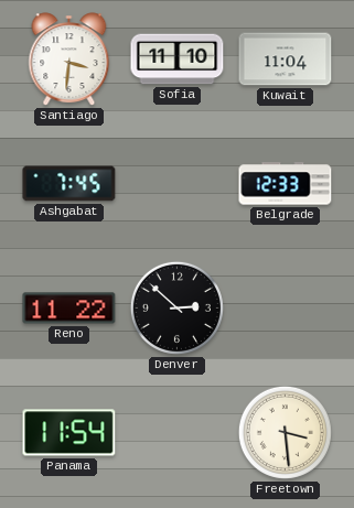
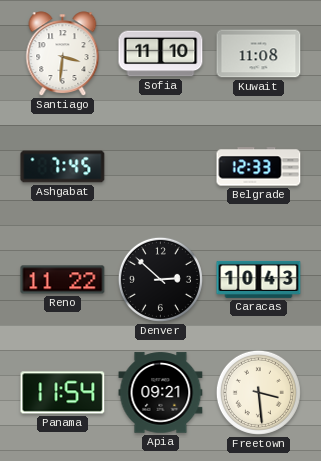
Kuwait: 11:04 -> 11:08
Caracas: none -> 10:43
Apia: none -> 09:21
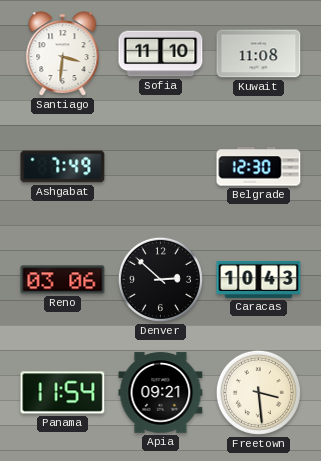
Ashgabat: 7:45 -> 7:49
Belgrade: 12:33 -> 12:30
Reno: 11:22 -> 03:06
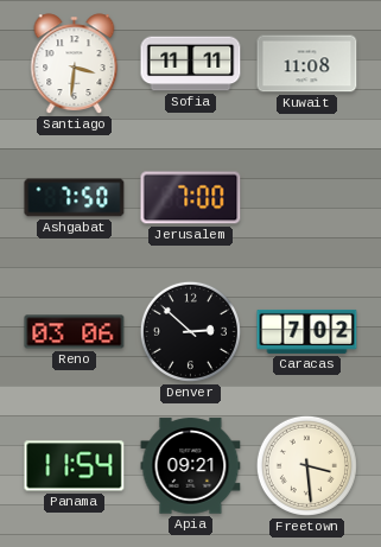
Sofia: 11:10 -> 11:11
Ashgabat: 7:49 -> 7:50
Jerusalem: none -> 7:00
Belgrade: 12:30 -> none
Caracas: 10:43 -> 7:02
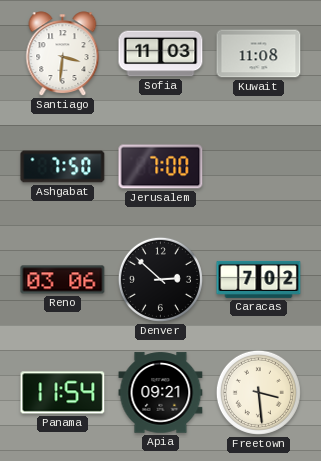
Sofia: 11:11 -> 11:03
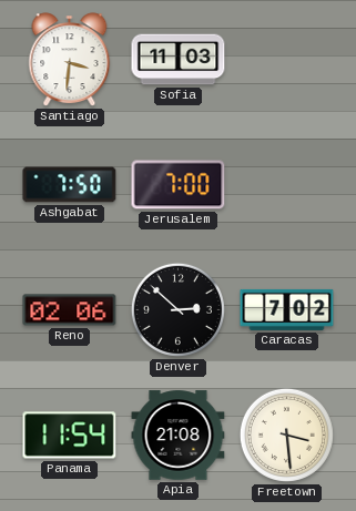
Kuwait: 11:08 -> none
Reno: 03:06 -> 02:06
Apia: 09:21 -> 21:08
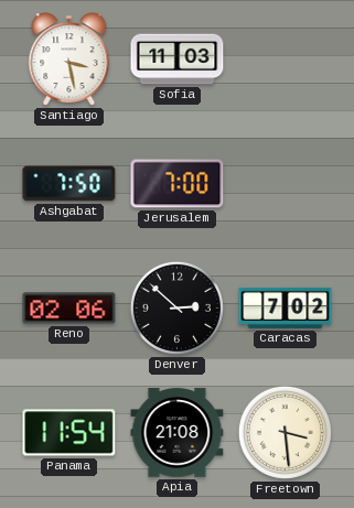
Santiago: 3:31 -> 3:28
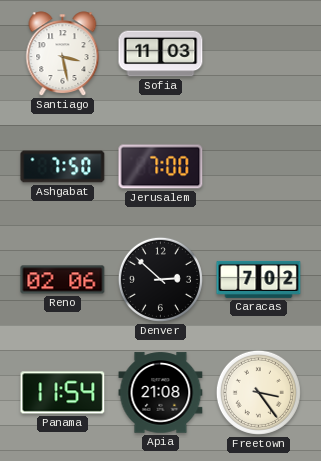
Freetown: 3:29 -> 3:24
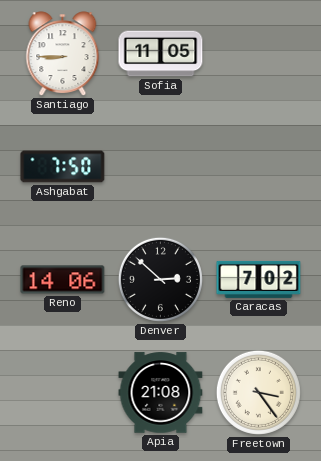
Santiago: 3:28 -> 8:45
Sofia: 11:03 -> 11:05
Jerusalem: 7:00 -> none
Reno: 02:06 -> 14:06
Panama: 11:54 -> none
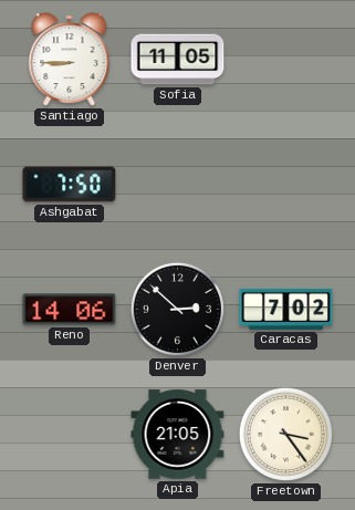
Apia: 21:08 -> 21:05
